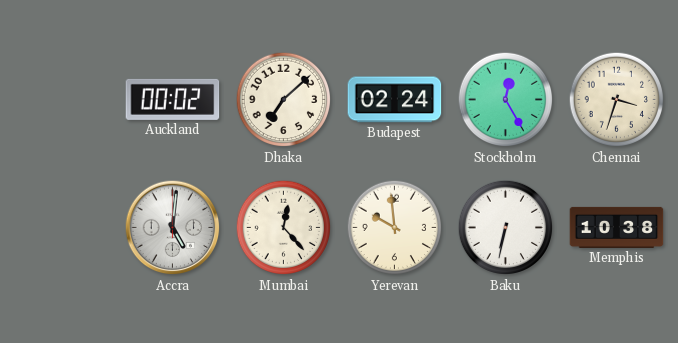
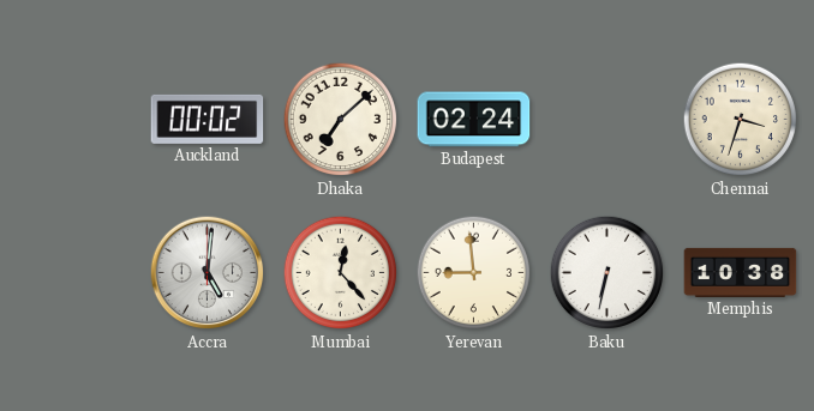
Stockholm: 12:25 -> none
Yerevan: 9:59 -> 8:59
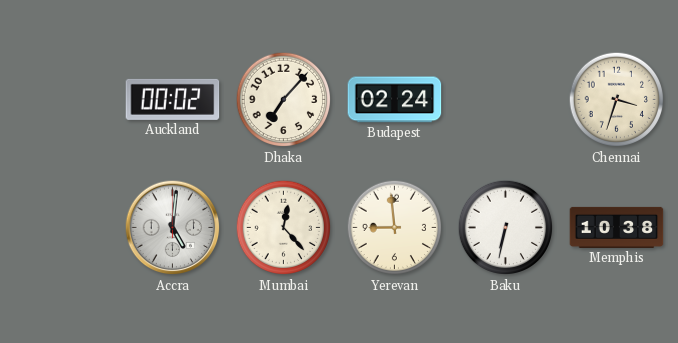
Dhaka: 7:08 -> 7:07
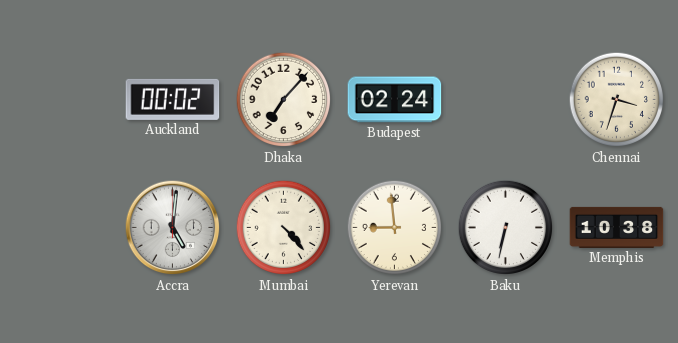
Mumbai: 12:23 -> 4:23
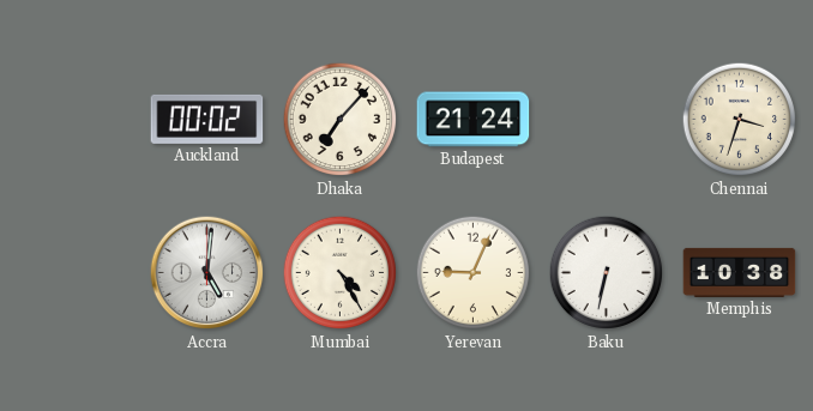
Budapest: 02:24 -> 21:24
Mumbai: 4:23 -> 4:25
Yerevan: 8:59 -> 9:04
